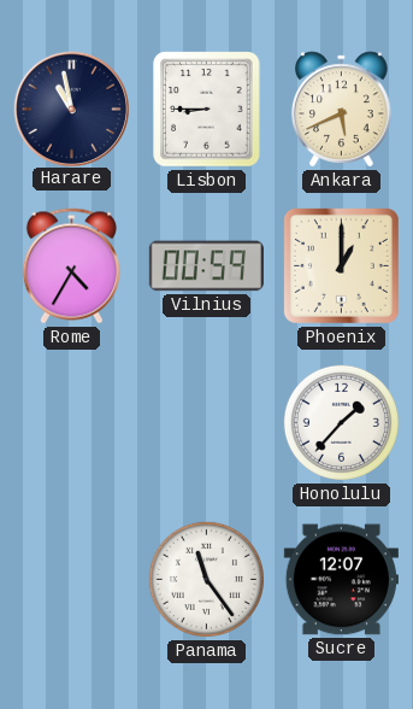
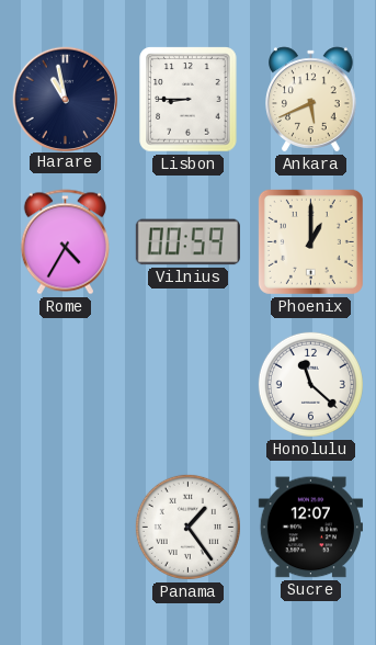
Honolulu: 1:37 -> 11:22
Panama: 11:24 -> 1:24
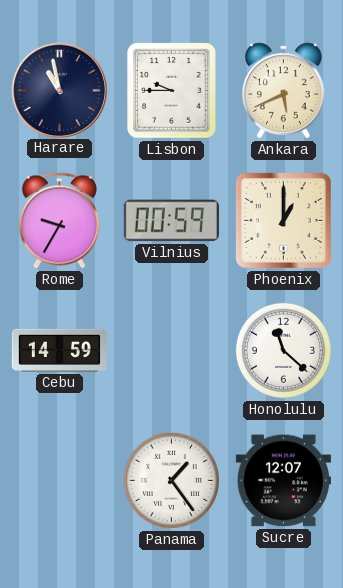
Lisbon: 8:45 -> 9:45
Rome: 4:35 -> 9:35
Cebu: none -> 14:59
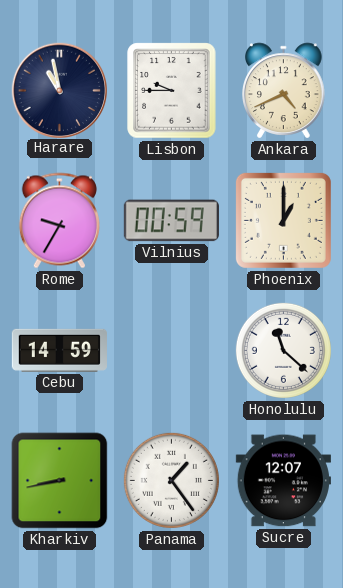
Ankara: 5:41 -> 4:41
Kharkiv: none -> 8:43
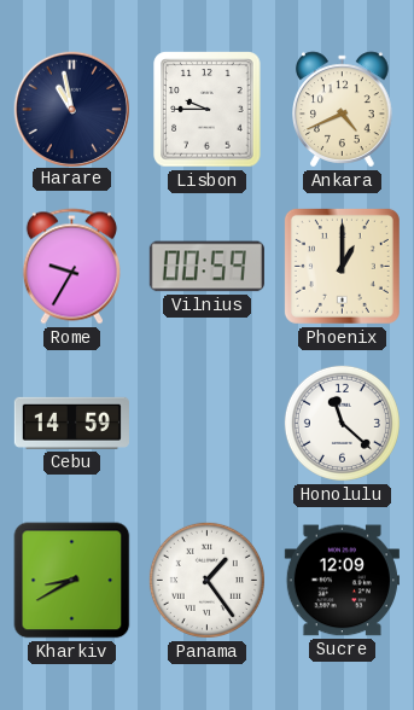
Kharkiv: 8:43 -> 8:40
Sucre: 12:07 -> 12:09
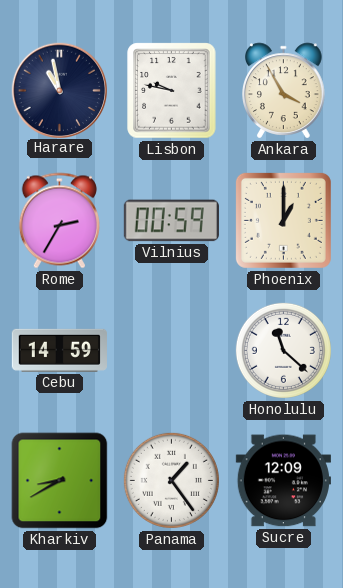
Lisbon: 9:45 -> 9:47
Ankara: 4:41 -> 3:55
Rome: 9:35 -> 2:35
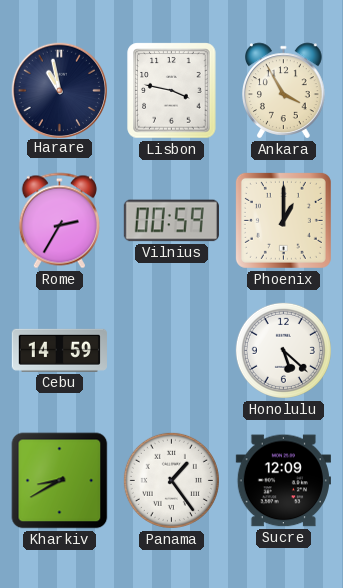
Lisbon: 9:47 -> 3:47
Honolulu: 11:22 -> 5:22
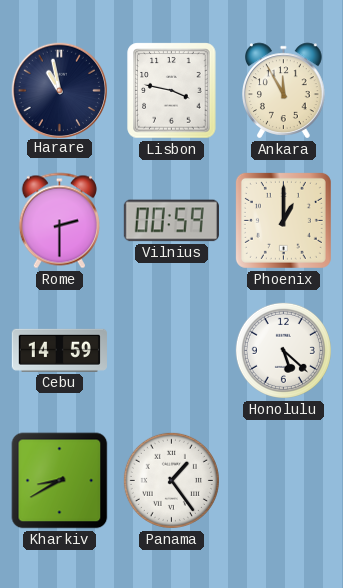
Ankara: 3:55 -> 11:55
Rome: 2:35 -> 2:30
Sucre: 12:09 -> none
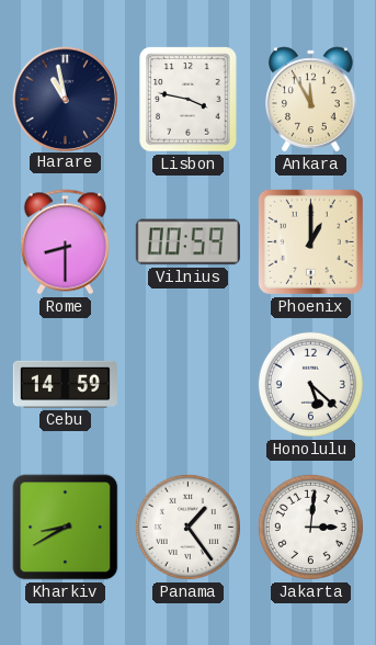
Rome: 2:30 -> 8:30
Jakarta: none -> 3:01
